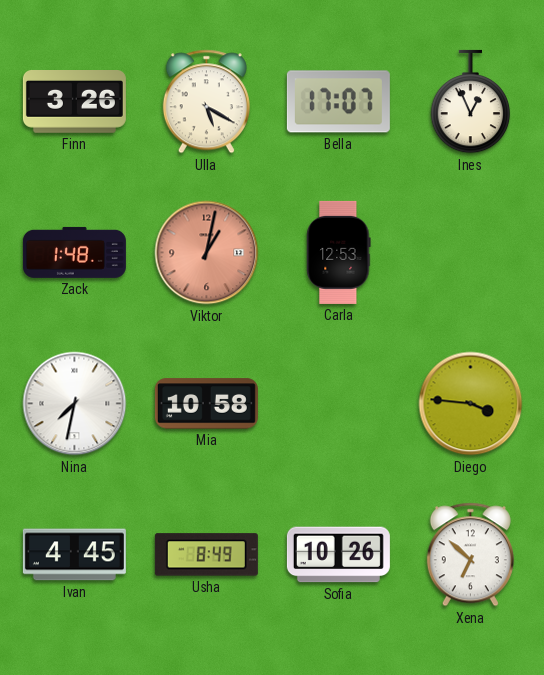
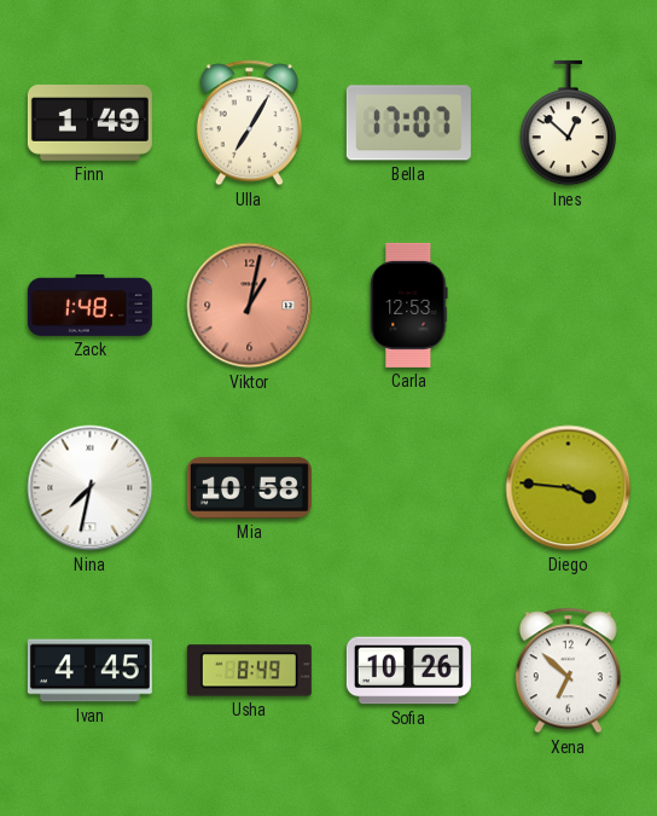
Finn: 3:26 -> 1:49
Ulla: 5:20 -> 7:05
Ines: 12:56 -> 12:52
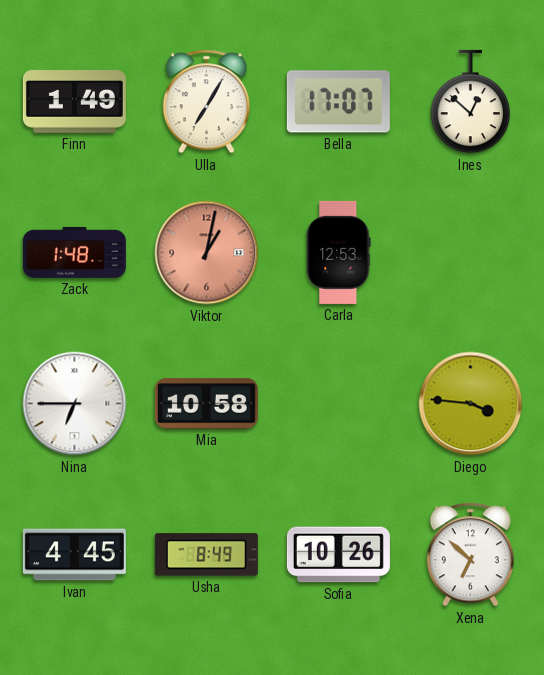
Nina: 7:32 -> 6:45
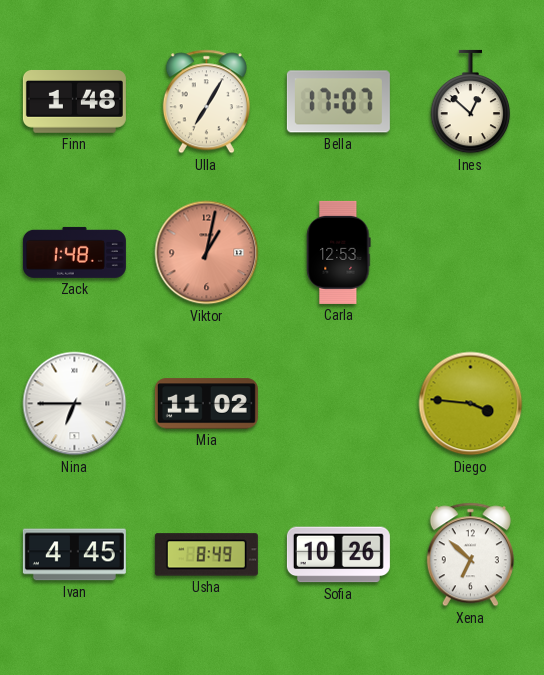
Finn: 1:49 -> 1:48
Mia: 10:58 -> 11:02
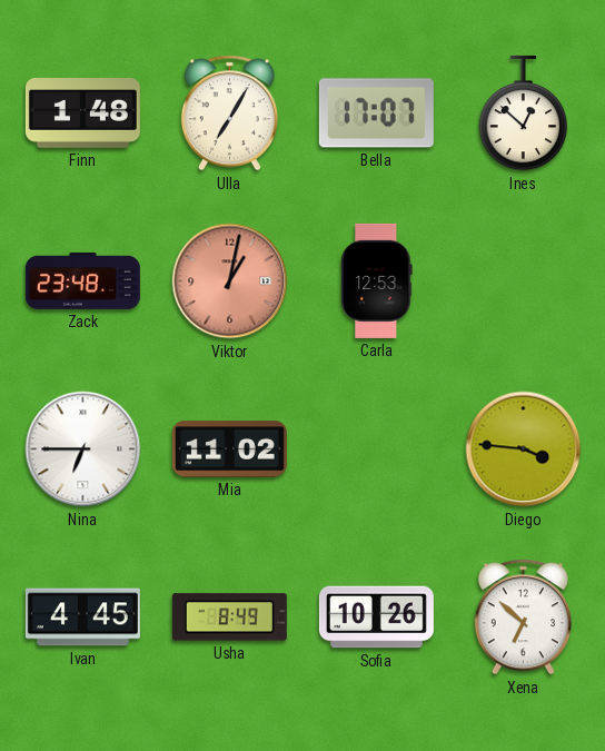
Zack: 1:48 -> 23:48
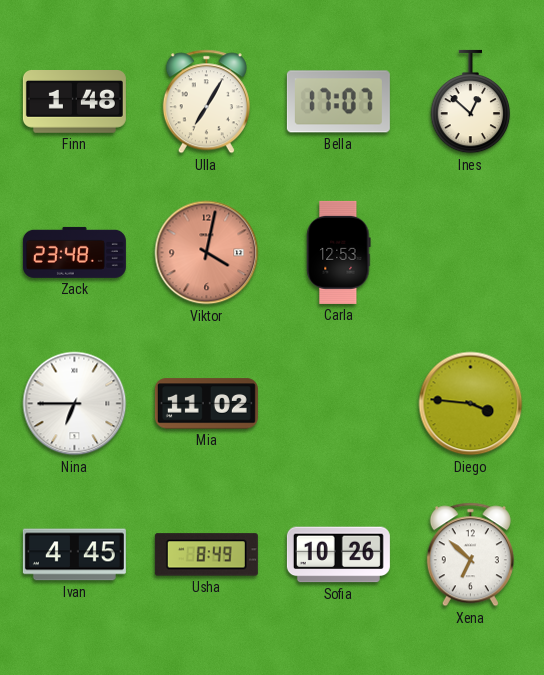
Viktor: 1:02 -> 4:02
